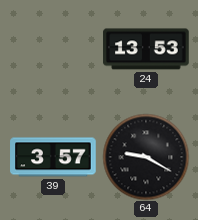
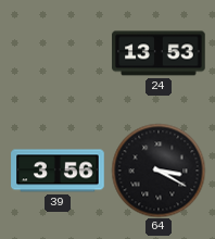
39: 3:57 -> 3:56
64: 9:20 -> 3:20
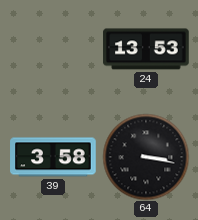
39: 3:56 -> 3:58
64: 3:20 -> 3:17
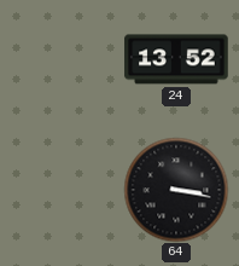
24: 13:53 -> 13:52
39: 3:58 -> none
